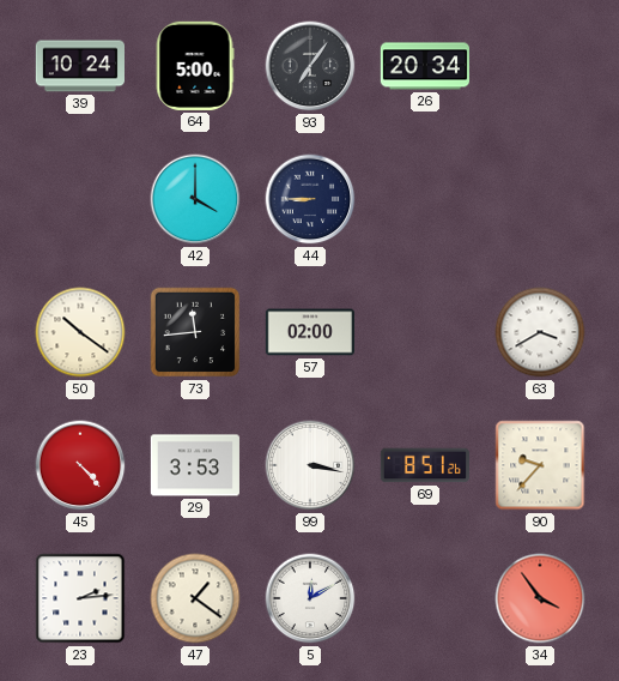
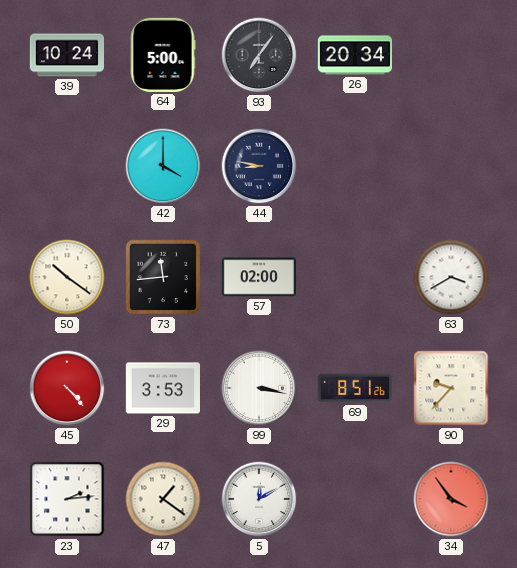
44: 8:45 -> 8:47
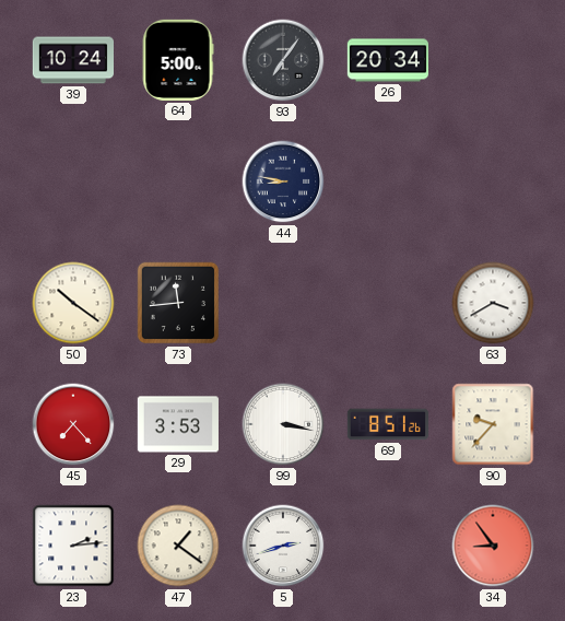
42: 4:00 -> none
57: 02:00 -> none
45: 4:23 -> 7:23
5: 12:10 -> 2:42
34: 3:54 -> 8:54
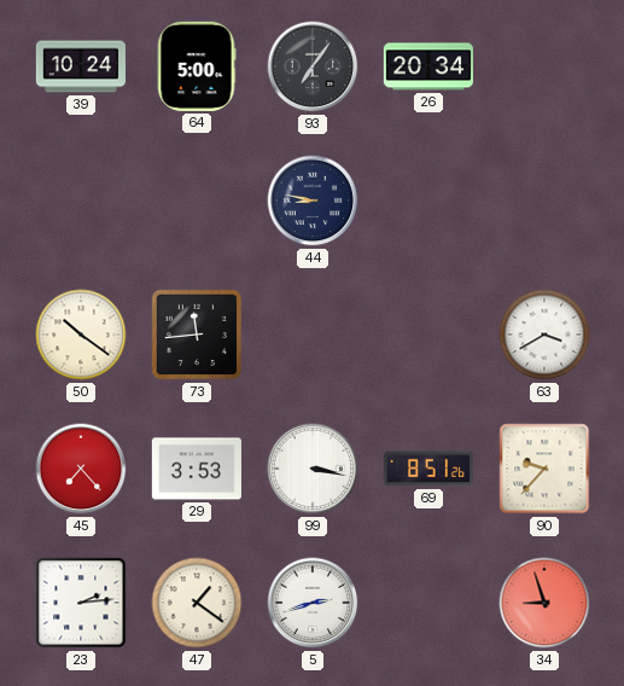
34: 8:54 -> 8:57
